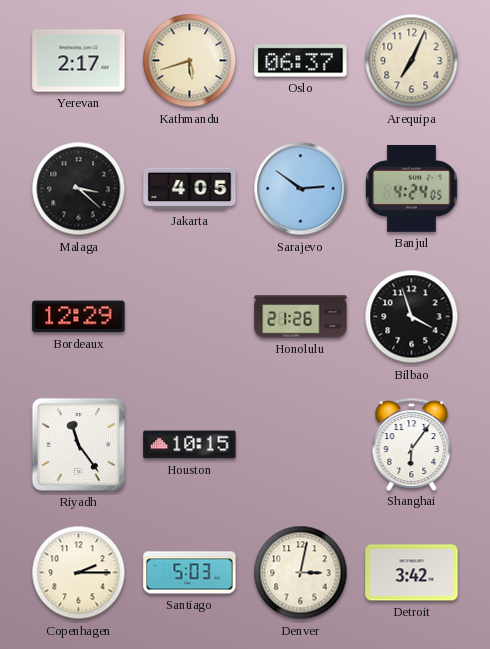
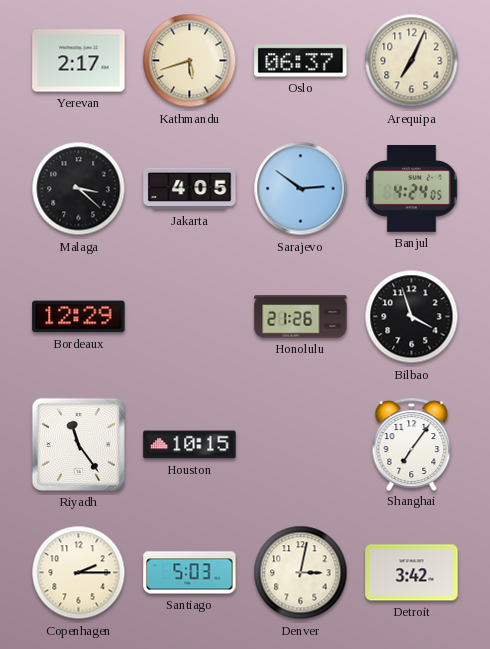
Shanghai: 6:06 -> 7:06
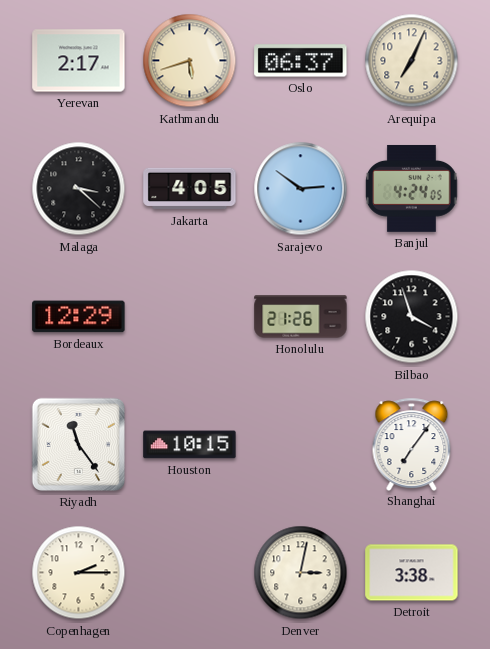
Santiago: 5:03 -> none
Detroit: 3:42 -> 3:38
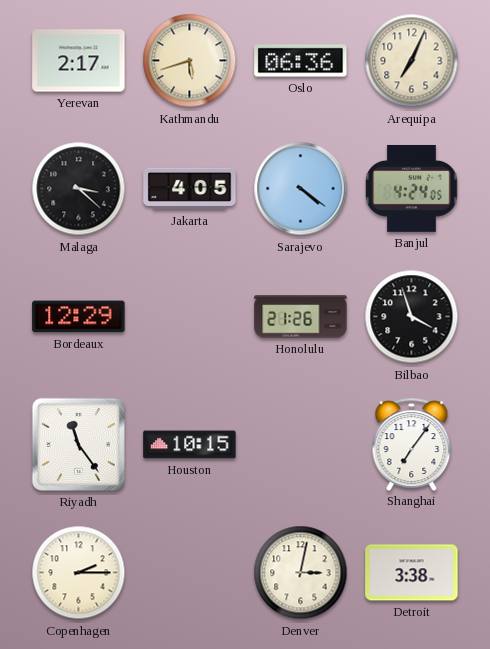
Oslo: 06:37 -> 06:36
Sarajevo: 2:51 -> 4:21
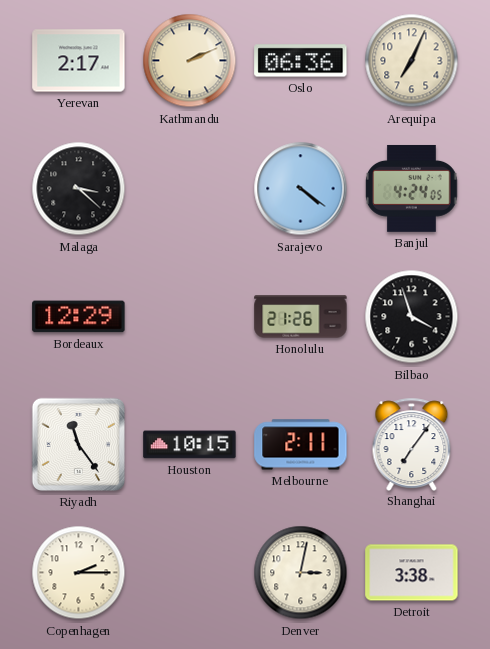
Kathmandu: 5:42 -> 2:11
Jakarta: 4:05 -> none
Melbourne: none -> 2:11
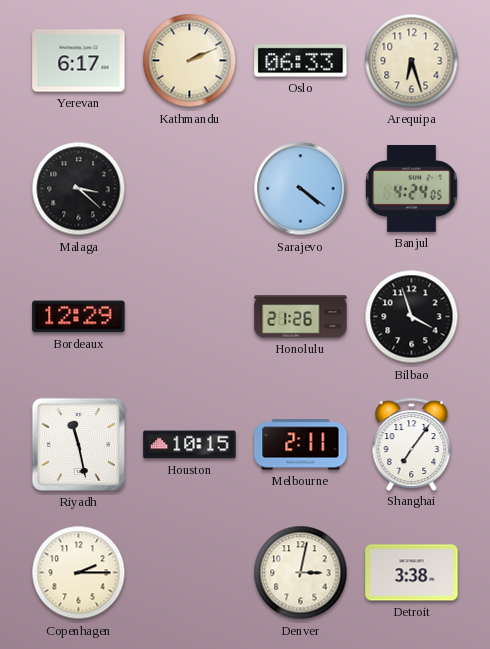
Yerevan: 2:17 -> 6:17
Oslo: 06:36 -> 06:33
Arequipa: 7:04 -> 6:27
Riyadh: 11:24 -> 11:28
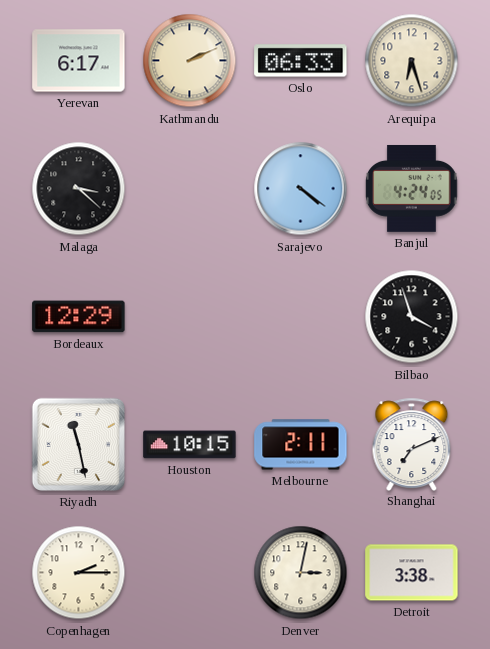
Honolulu: 21:26 -> none
Shanghai: 7:06 -> 7:11
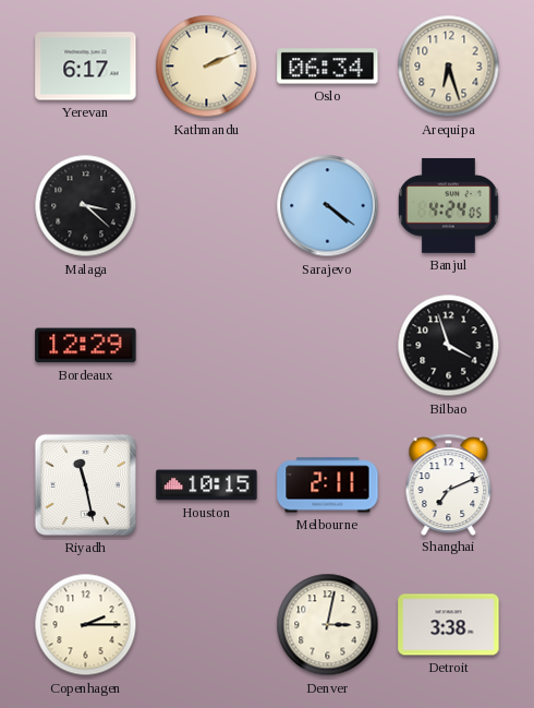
Oslo: 06:33 -> 06:34
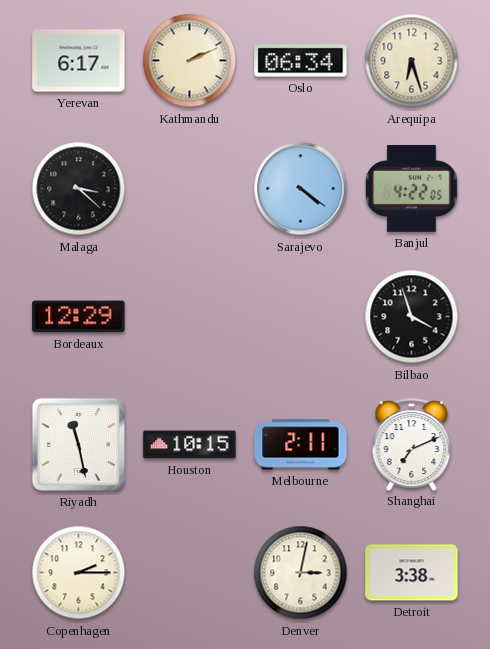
Banjul: 4:24 -> 4:22
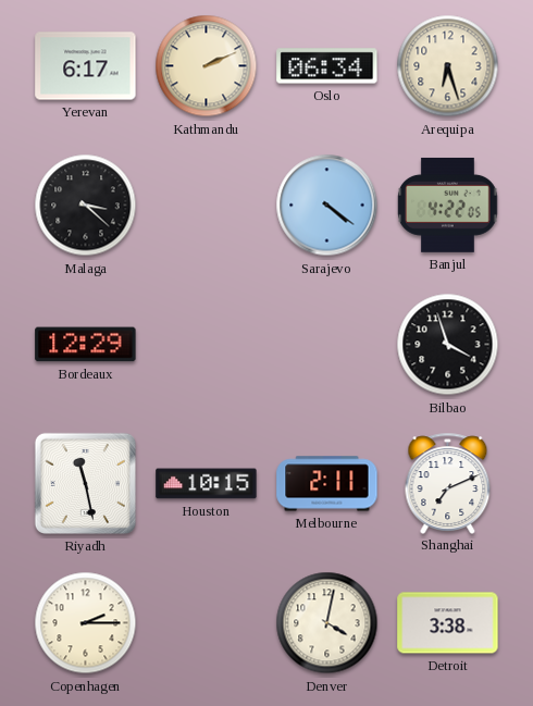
Denver: 3:02 -> 4:02
